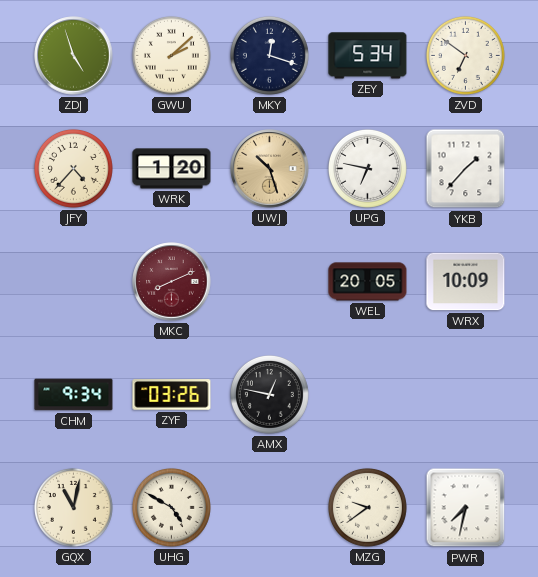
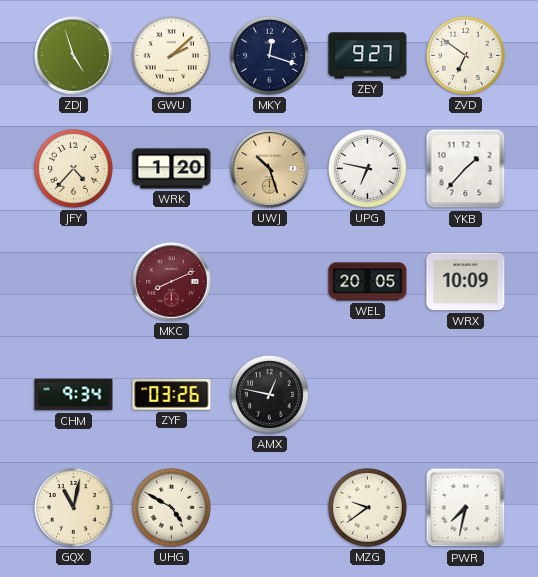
ZEY: 5:34 -> 9:27
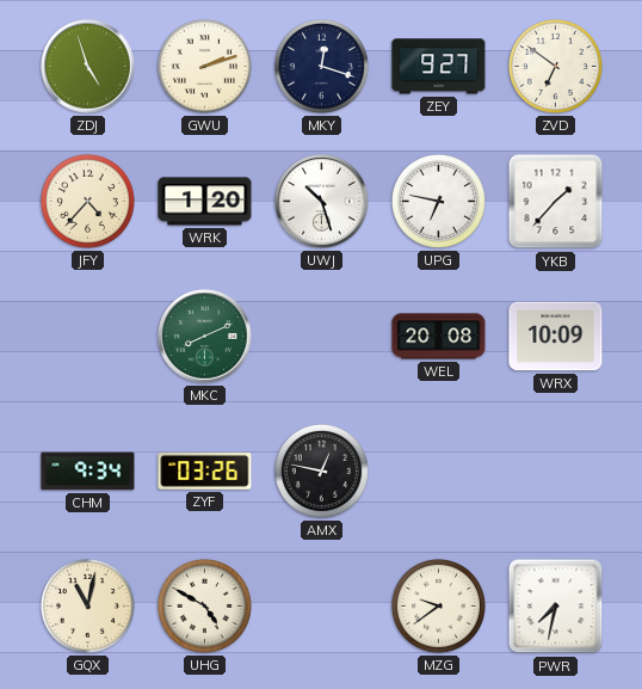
GWU: 2:08 -> 2:12
UWJ dial: champagne -> white
MKC dial: burgundy -> green
WEL: 20:05 -> 20:08
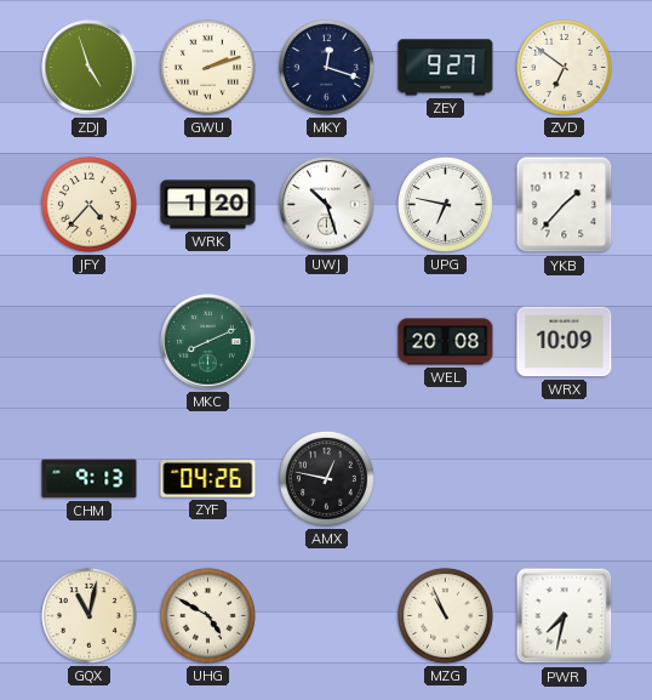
CHM: 9:34 -> 9:13
ZYF: 03:26 -> 04:26
MZG: 9:39 -> 10:56
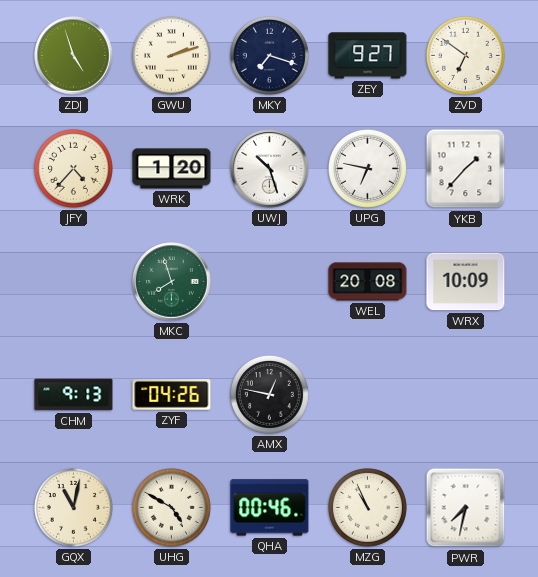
MKY: 12:18 -> 7:18
MKC: 8:11 -> 7:57
QHA: none -> 00:46
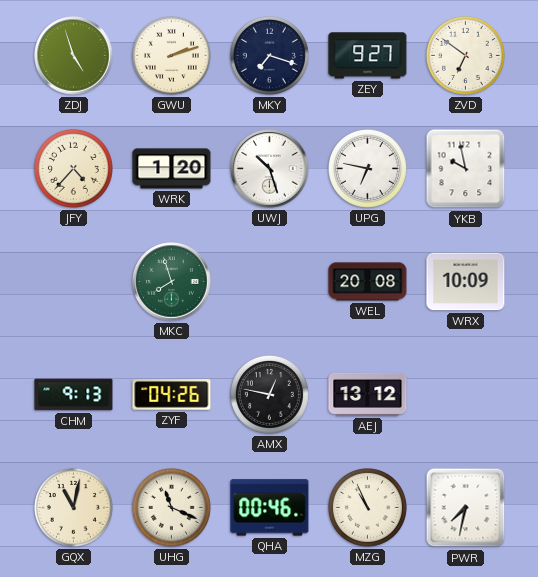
YKB: 1:37 -> 9:58
AEJ: none -> 13:12
UHG: 4:50 -> 11:19
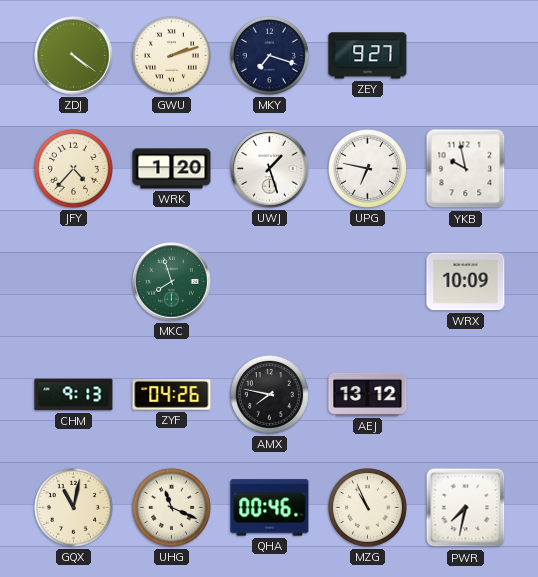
ZDJ: 4:57 -> 4:21
ZVD: 6:51 -> none
UWJ: 10:27 -> 1:27
WEL: 20:08 -> none
AMX: 12:47 -> 7:47
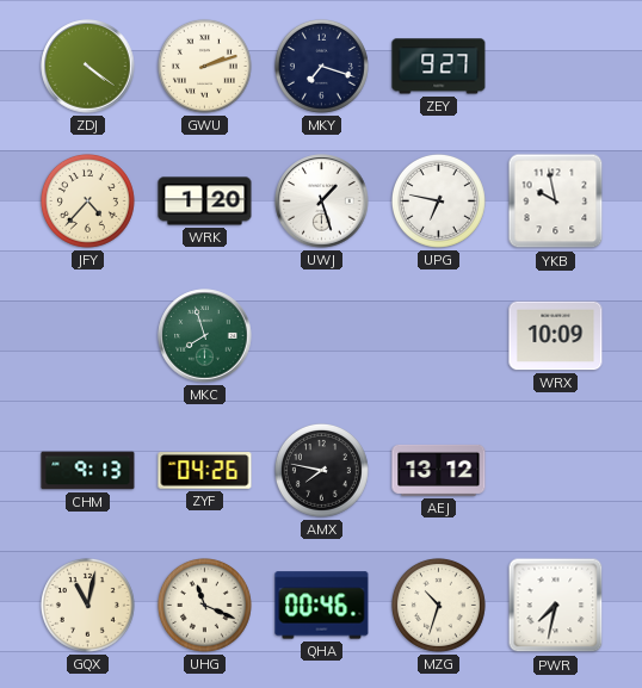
MZG: 10:56 -> 10:33
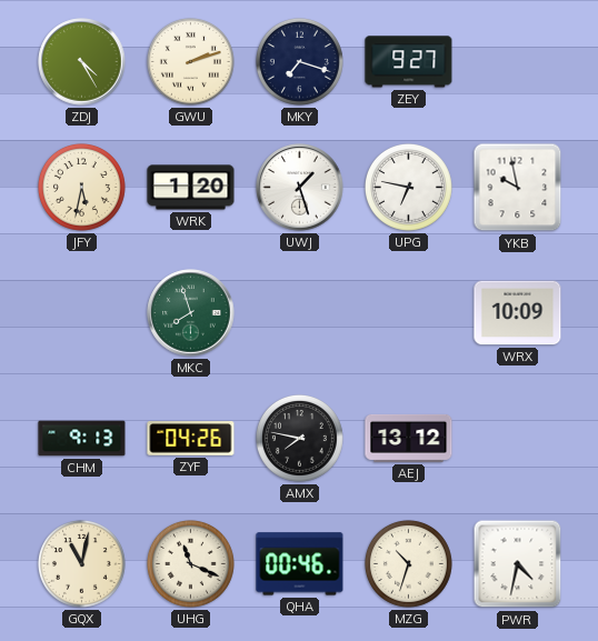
ZDJ: 4:21 -> 4:25
JFY: 4:37 -> 5:32
PWR: 7:32 -> 4:32
